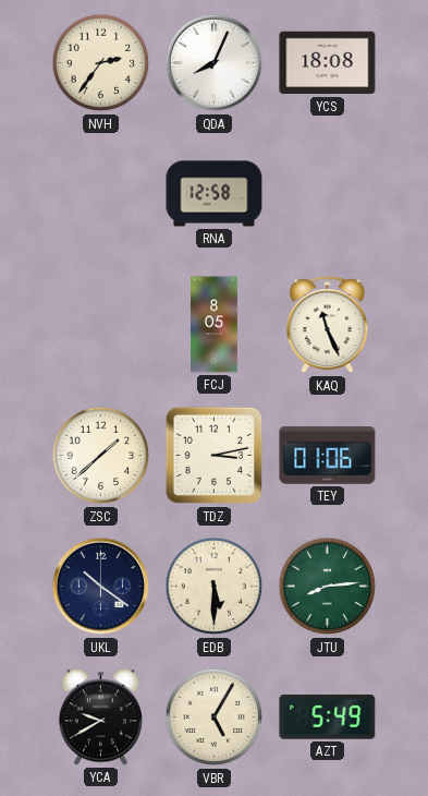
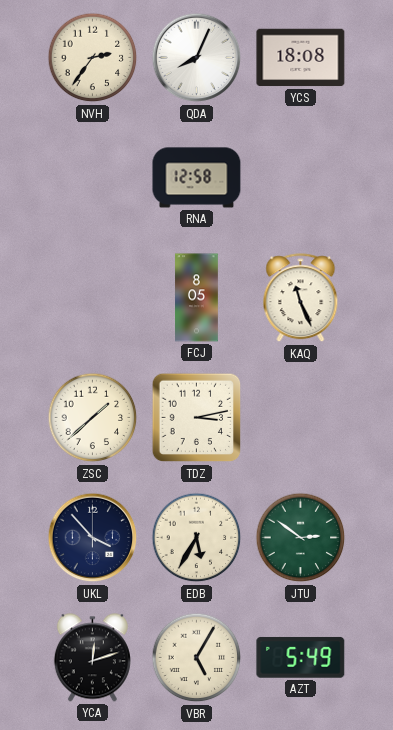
TEY: 01:06 -> none
UKL: 10:21 -> 3:53
EDB: 5:30 -> 5:35
JTU: 8:14 -> 2:51
YCA: 9:40 -> 12:12
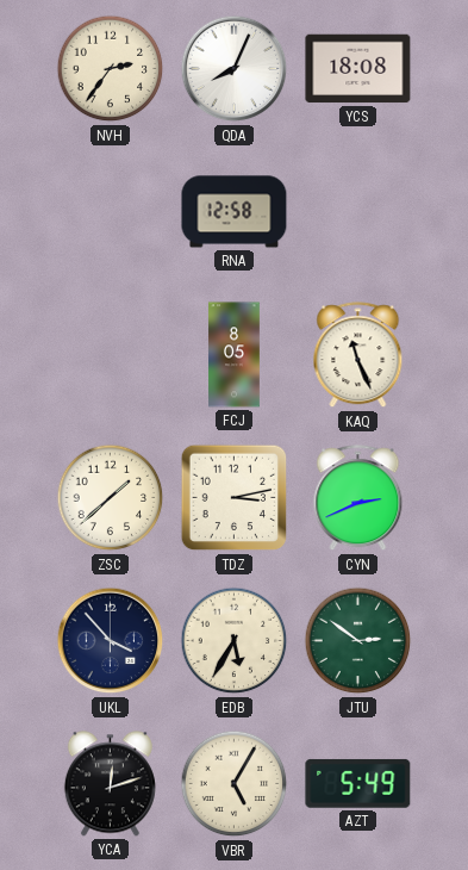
CYN: none -> 2:41
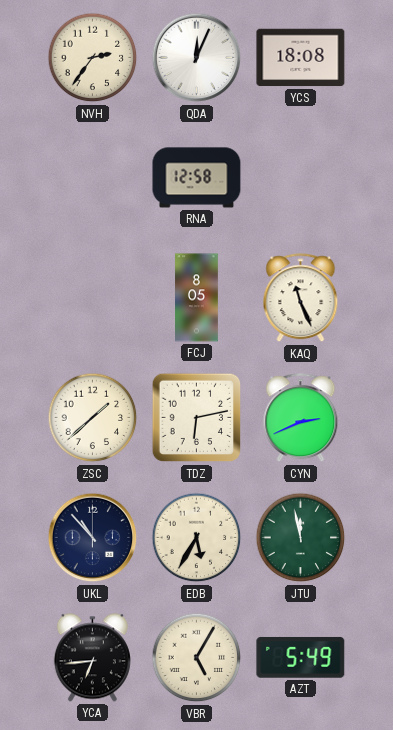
QDA: 8:04 -> 12:04
TDZ: 3:13 -> 6:13
UKL: 3:53 -> 10:53
JTU: 2:51 -> 11:58
YCA: 12:12 -> 6:44
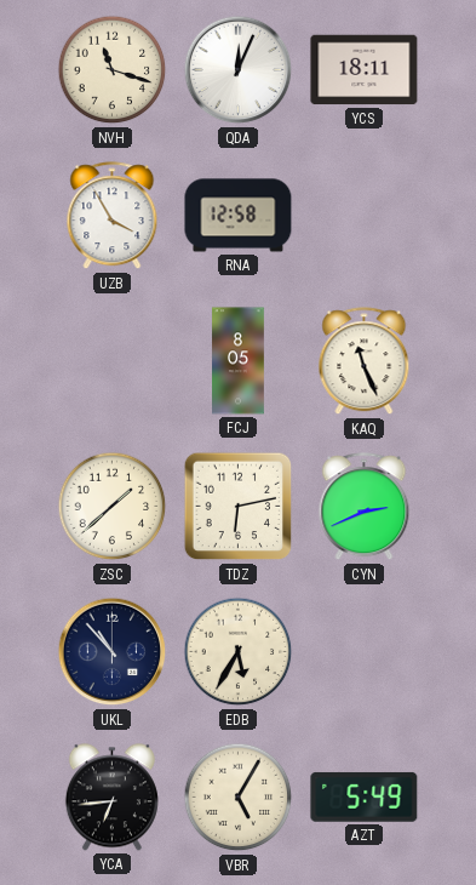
NVH: 2:36 -> 11:18
YCS: 18:08 -> 18:11
UZB: none -> 3:55
JTU: 11:58 -> none
